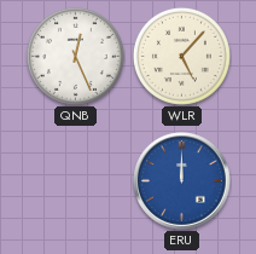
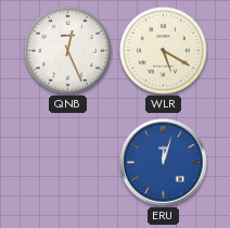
WLR: 5:07 -> 5:20
ERU: 12:00 -> 12:03
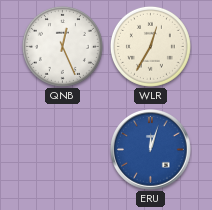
WLR: 5:20 -> 12:35
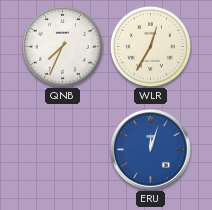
QNB: 12:26 -> 7:34
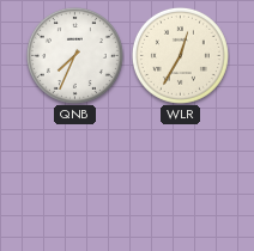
ERU: 12:03 -> none
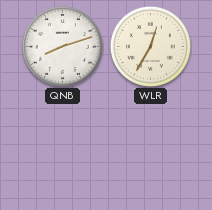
QNB: 7:34 -> 8:12
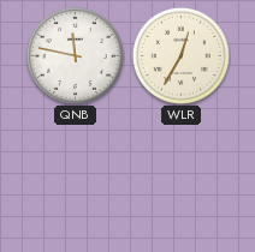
QNB: 8:12 -> 11:47
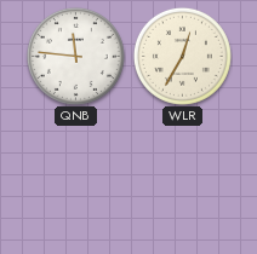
QNB: 11:47 -> 11:46
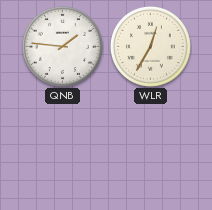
QNB: 11:46 -> 1:46
